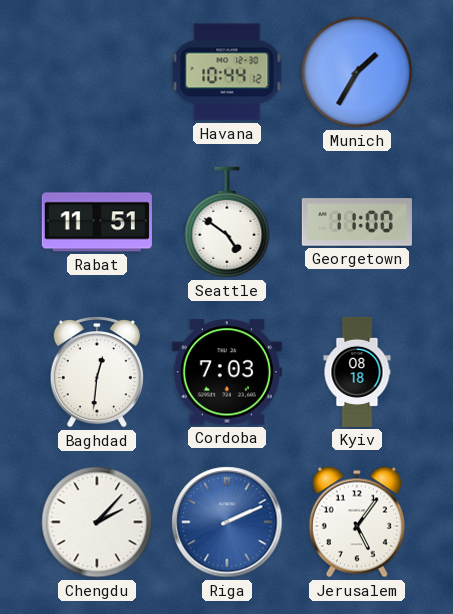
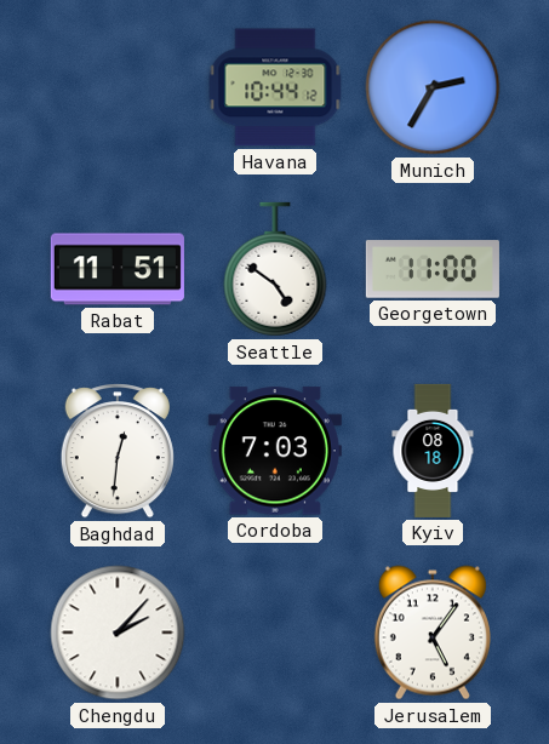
Munich: 1:35 -> 2:35
Riga: 2:11 -> none
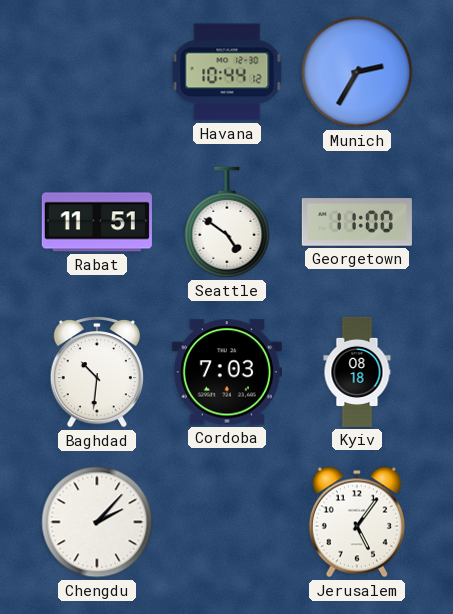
Baghdad: 12:31 -> 10:31
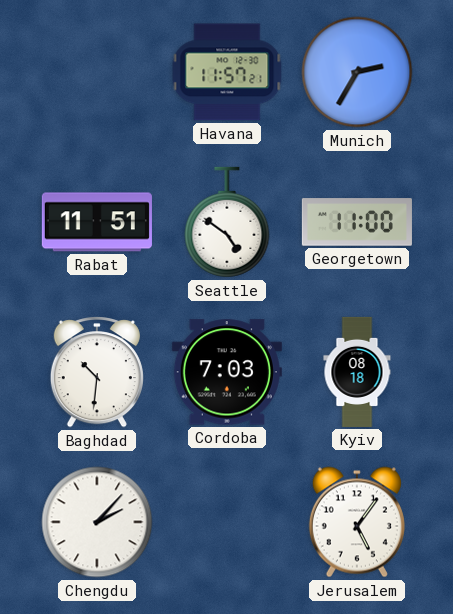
Havana: 10:44 -> 11:57
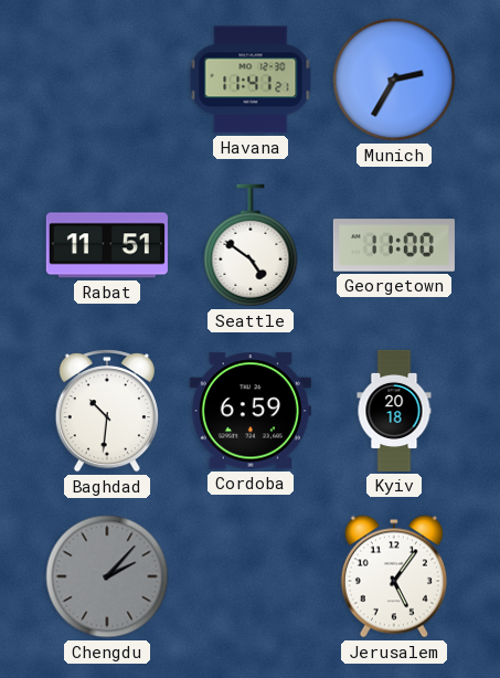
Havana: 11:57 -> 11:41
Cordoba: 7:03 -> 6:59
Kyiv: 08:18 -> 20:18
Chengdu dial: white -> grey
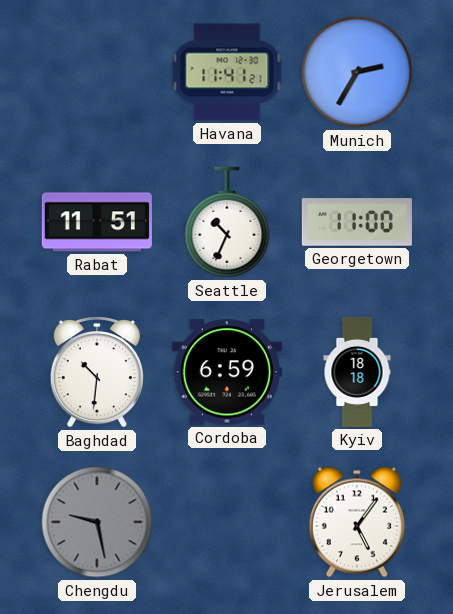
Seattle: 4:51 -> 10:34
Kyiv: 20:18 -> 18:18
Chengdu: 2:07 -> 9:28
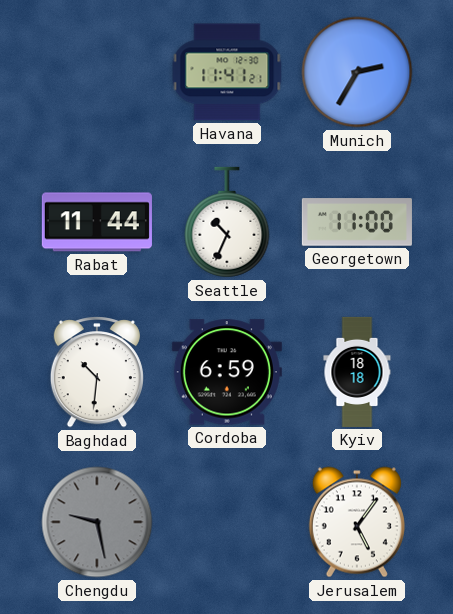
Rabat: 11:51 -> 11:44
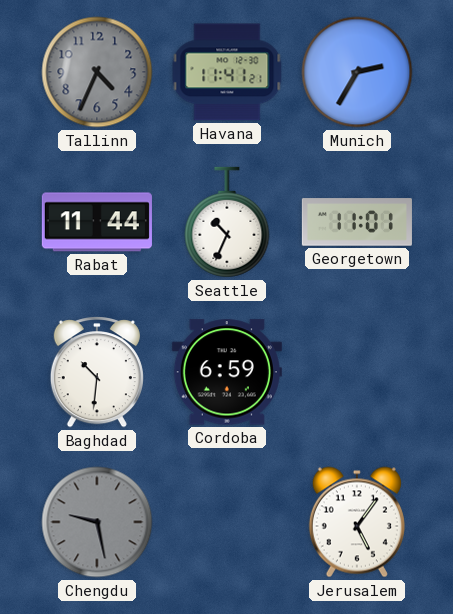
Tallinn: none -> 4:34
Georgetown: 11:00 -> 11:01
Kyiv: 18:18 -> none
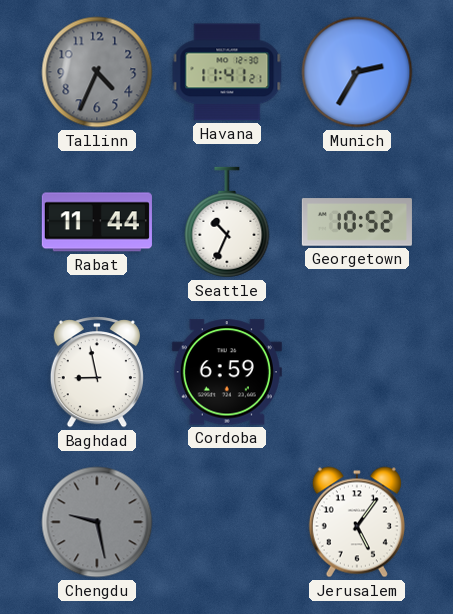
Georgetown: 11:01 -> 10:52
Baghdad: 10:31 -> 8:58
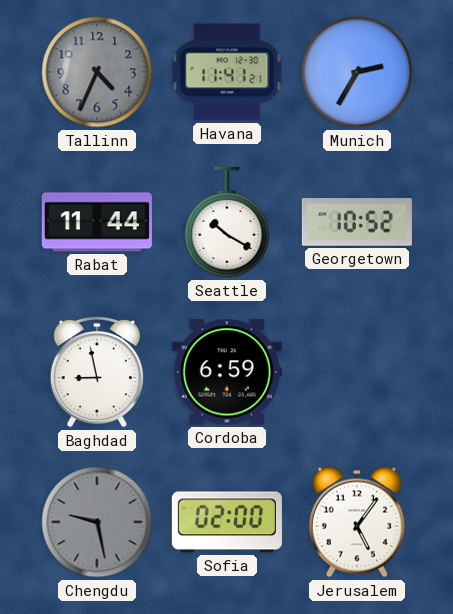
Seattle: 10:34 -> 10:20
Sofia: none -> 02:00
